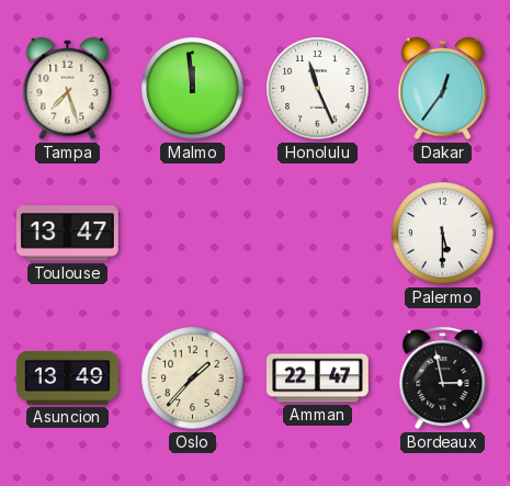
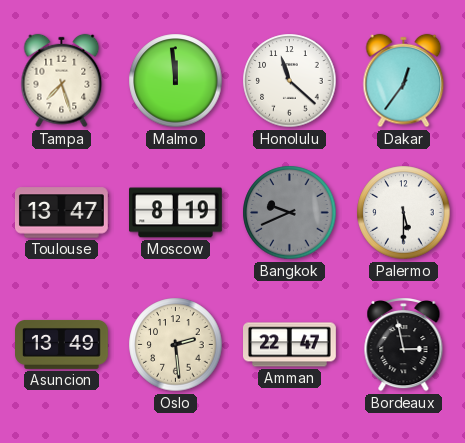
Honolulu: 11:26 -> 11:22
Moscow: none -> 8:19
Bangkok: none -> 9:41
Oslo: 1:37 -> 2:29
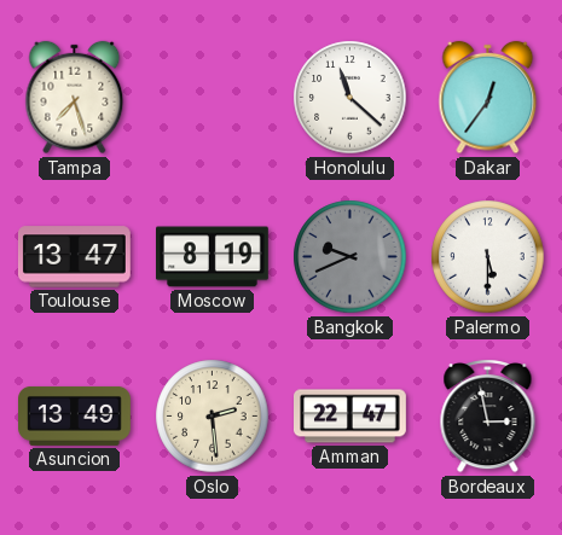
Malmo: 11:59 -> none
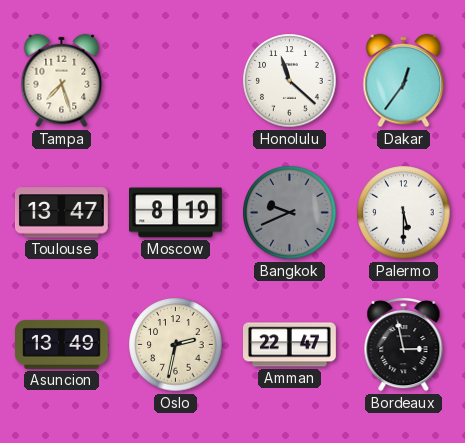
Oslo: 2:29 -> 2:32
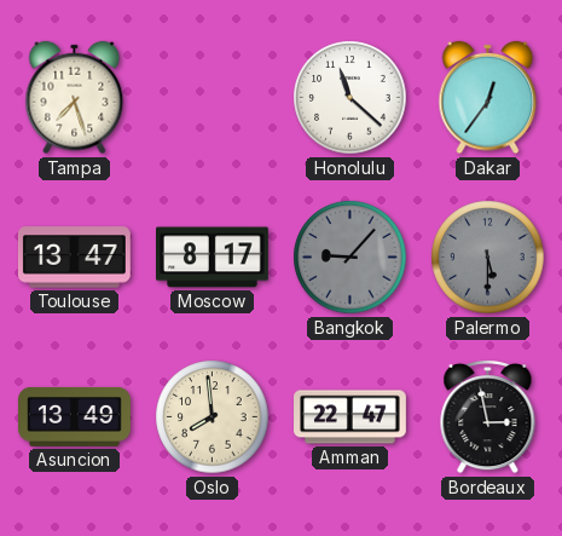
Moscow: 8:19 -> 8:17
Bangkok: 9:41 -> 9:07
Palermo dial: white -> grey
Oslo: 2:32 -> 7:59
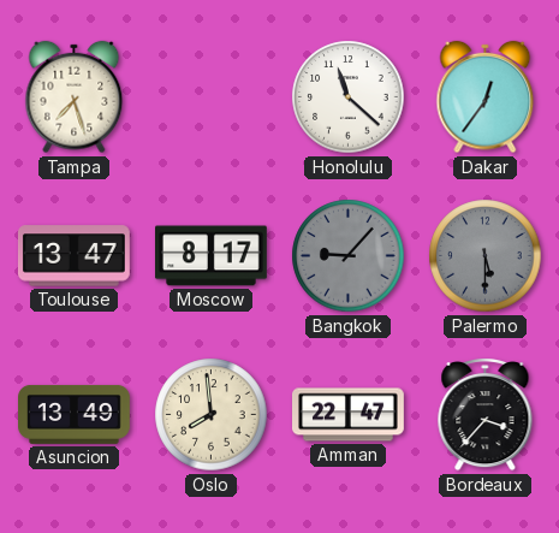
Bordeaux: 2:58 -> 3:37
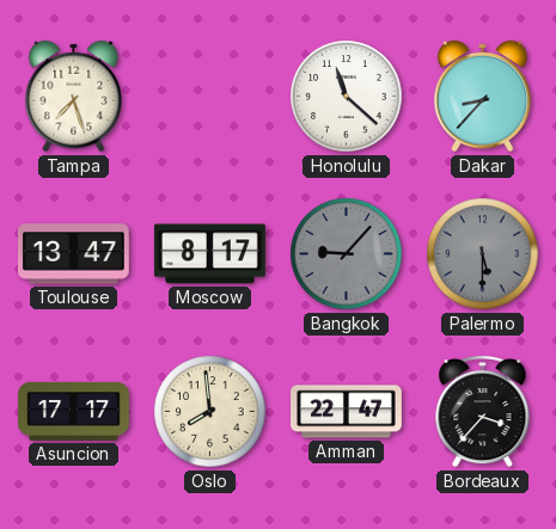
Dakar: 12:36 -> 8:37
Asuncion: 13:49 -> 17:17
